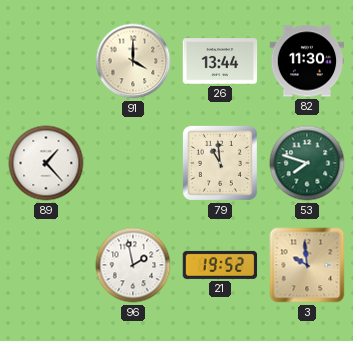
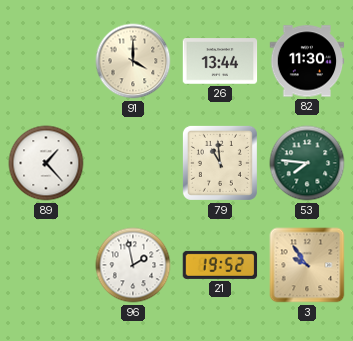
53: 7:48 -> 7:46
3: 9:59 -> 9:54
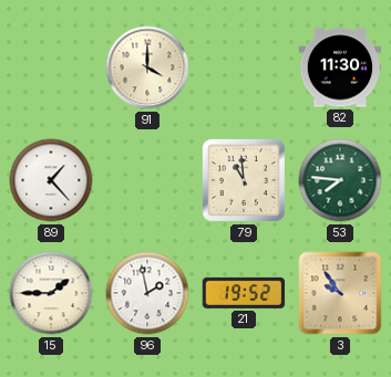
26: 13:44 -> none
15: none -> 1:45
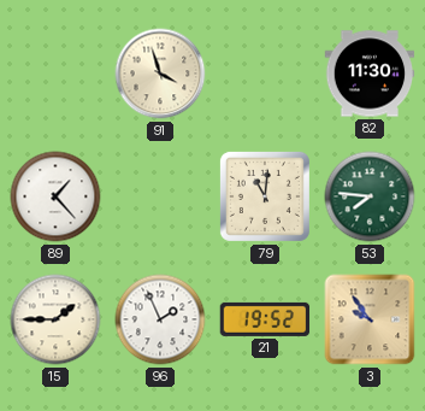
91: 4:00 -> 3:57
79: 10:59 -> 11:01
96: 1:58 -> 1:56
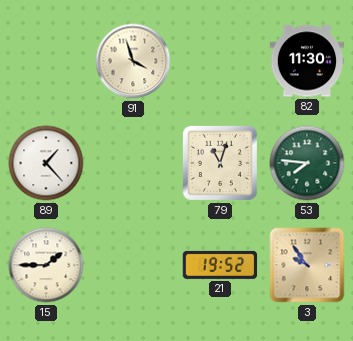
79: 11:01 -> 11:03
96: 1:56 -> none
